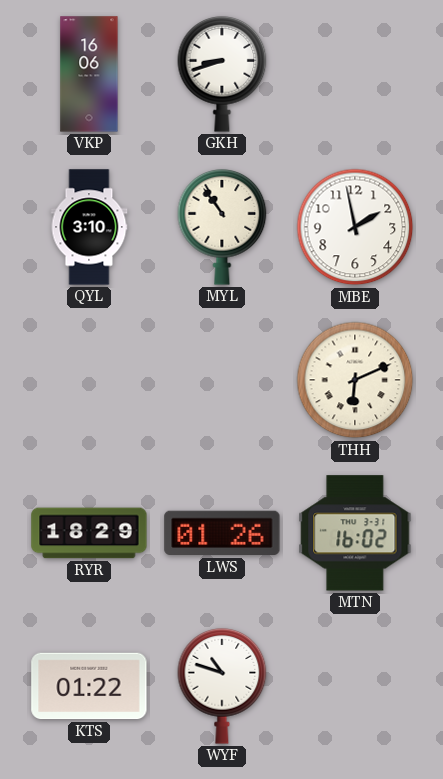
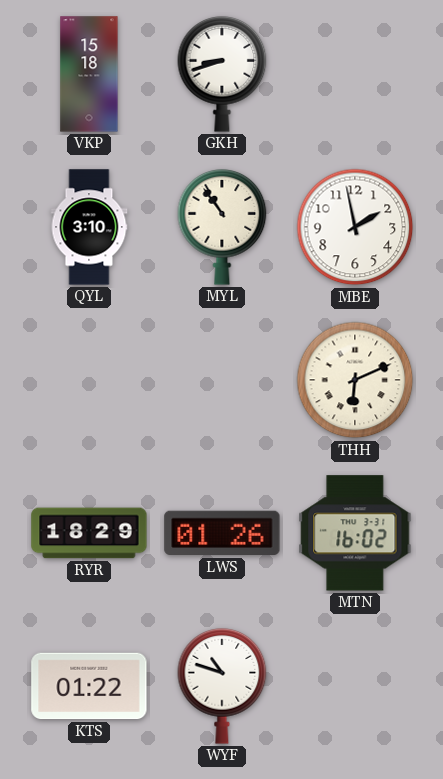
VKP: 16:06 -> 15:18
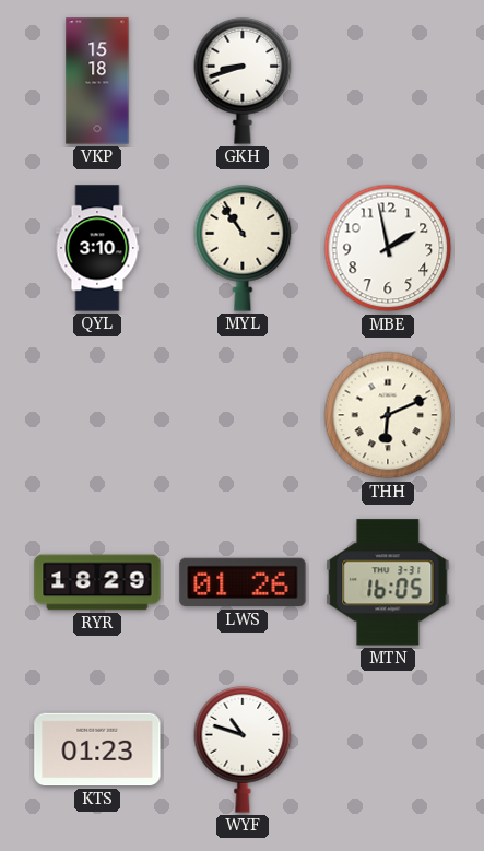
MTN: 16:02 -> 16:05
KTS: 01:22 -> 01:23
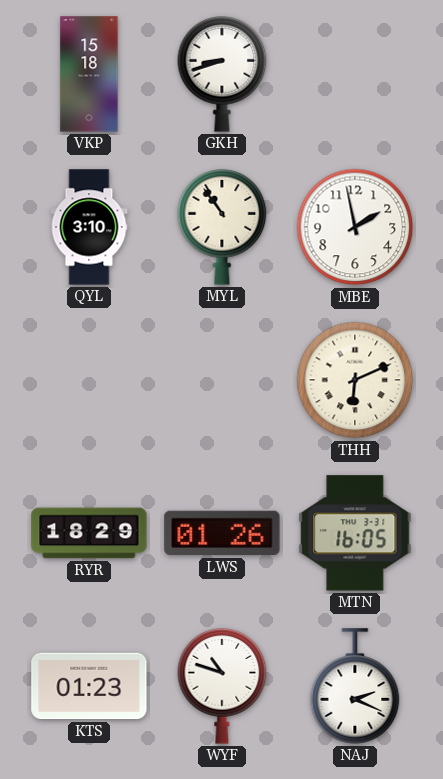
NAJ: none -> 2:19
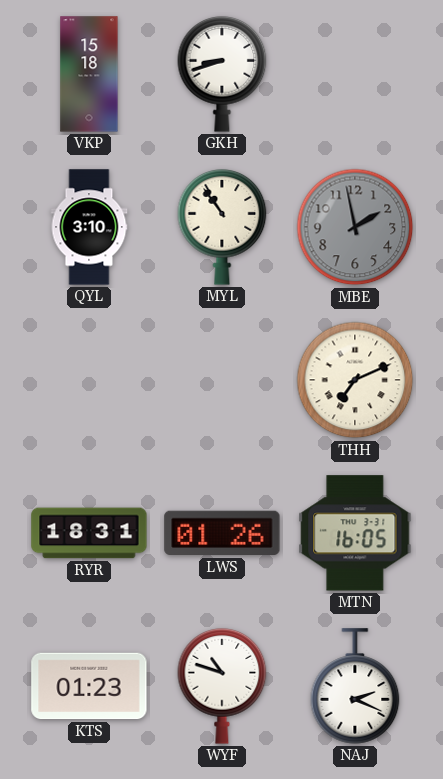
MBE dial: white -> grey
THH: 6:11 -> 7:11
RYR: 18:29 -> 18:31
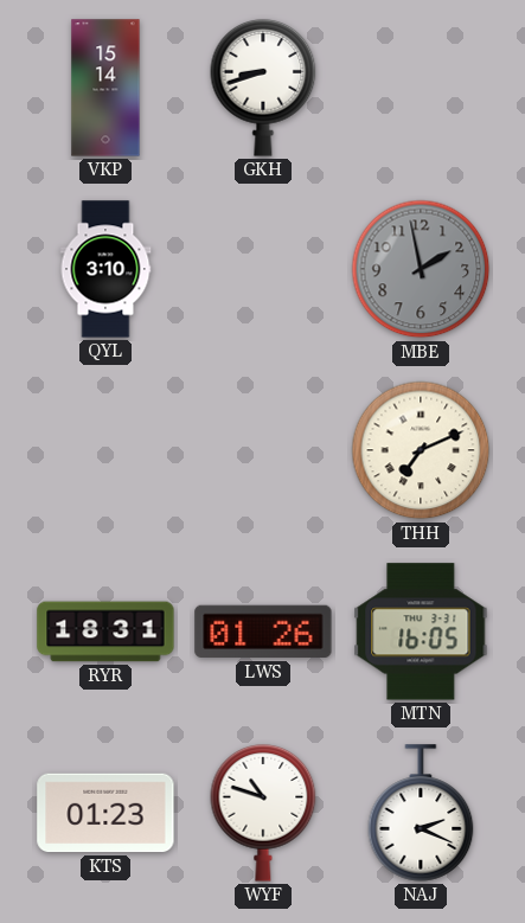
VKP: 15:18 -> 15:14
MYL: 10:54 -> none
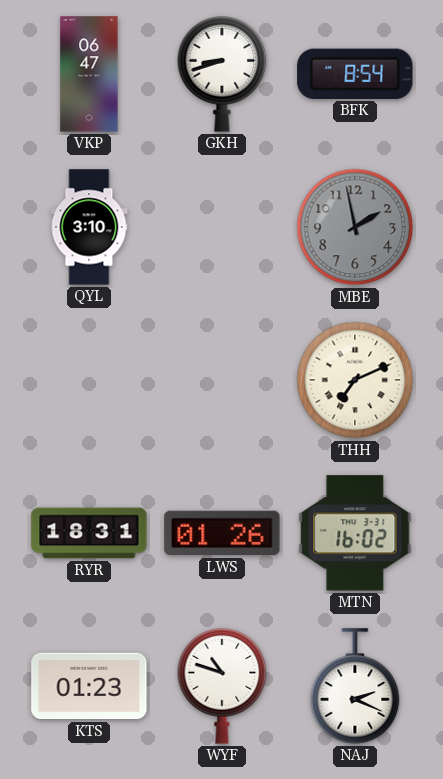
VKP: 15:14 -> 06:47
BFK: none -> 8:54
MTN: 16:05 -> 16:02
